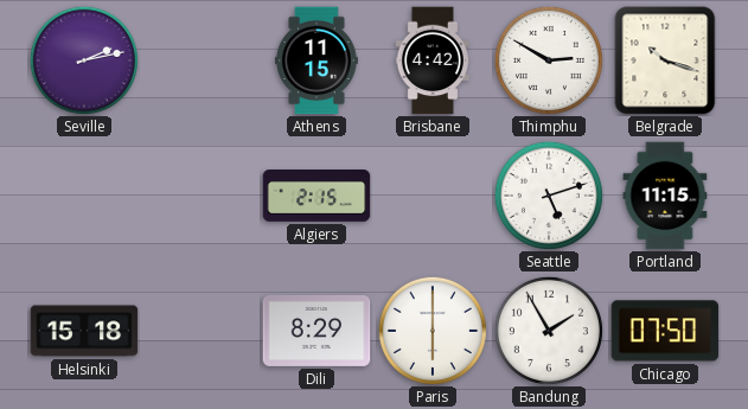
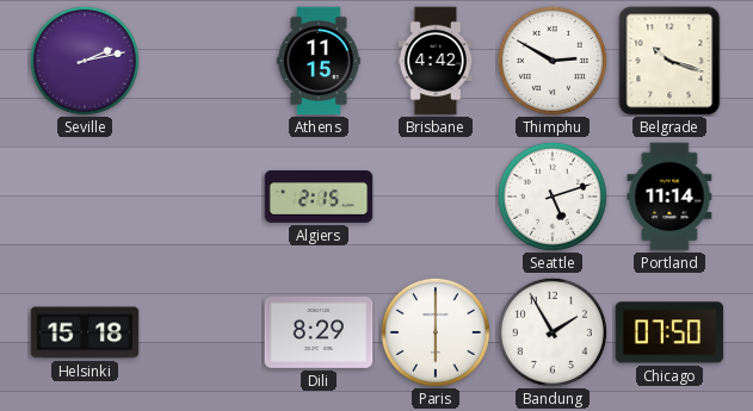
Portland: 11:15 -> 11:14
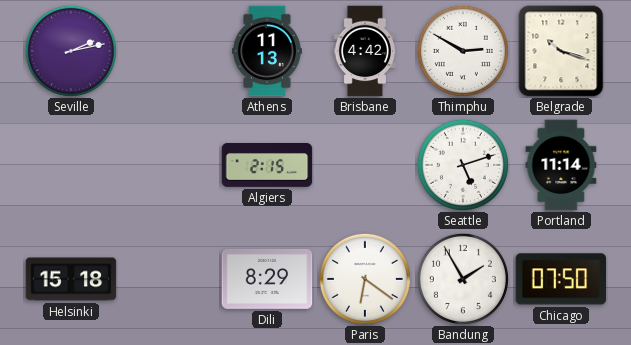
Athens: 11:15 -> 11:13
Paris: 6:00 -> 6:21
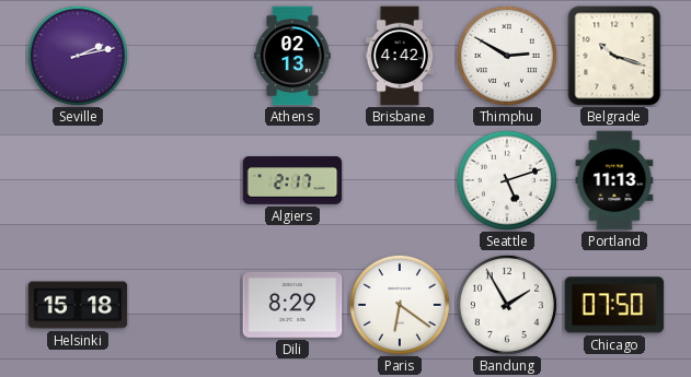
Athens: 11:13 -> 02:13
Algiers: 2:15 -> 2:17
Portland: 11:14 -> 11:13
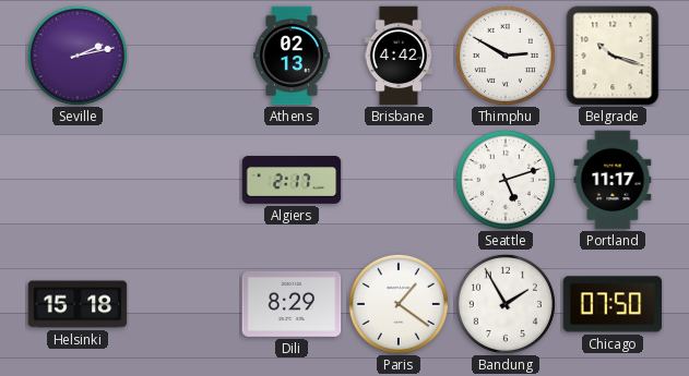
Portland: 11:13 -> 11:17
Paris: 6:21 -> 1:21
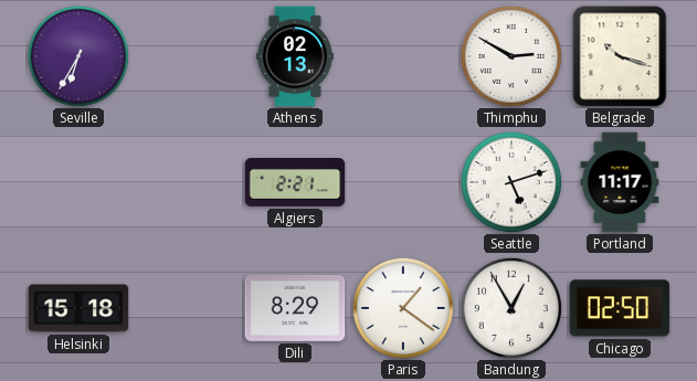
Seville: 2:13 -> 6:35
Brisbane: 4:42 -> none
Algiers: 2:17 -> 2:21
Bandung: 1:55 -> 12:55
Chicago: 07:50 -> 02:50
